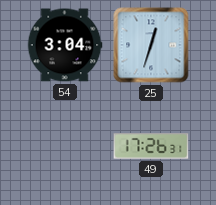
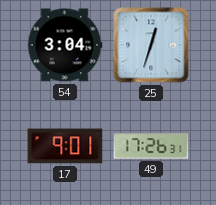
17: none -> 9:01
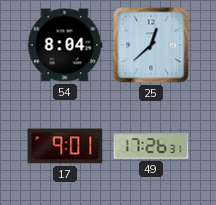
54: 3:04 -> 8:04
25: 12:33 -> 12:38
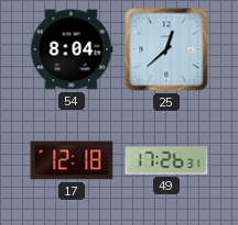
17: 9:01 -> 12:18
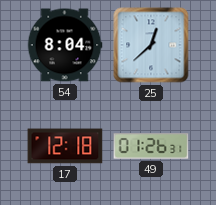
49: 17:26 -> 01:26
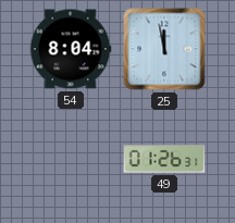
25: 12:38 -> 11:58
17: 12:18 -> none
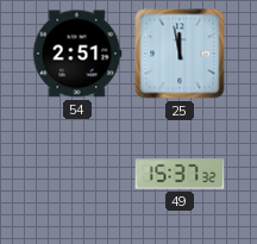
54: 8:04 -> 2:51
49: 01:26 -> 15:37
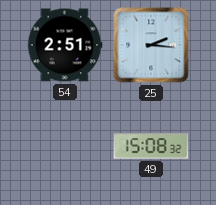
25: 11:58 -> 2:16
49: 15:37 -> 15:08
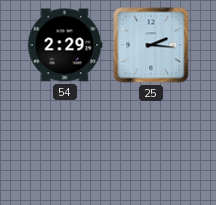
54: 2:51 -> 2:29
49: 15:08 -> none
